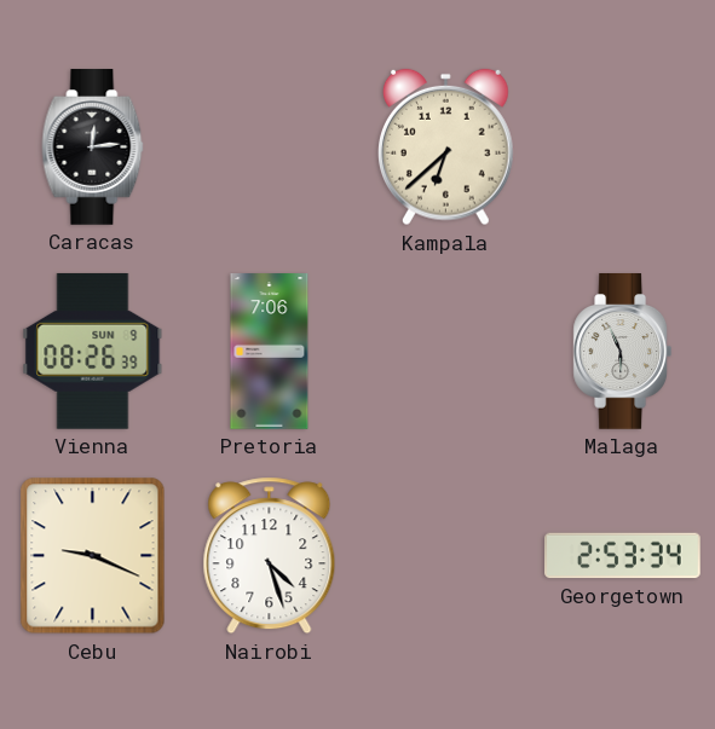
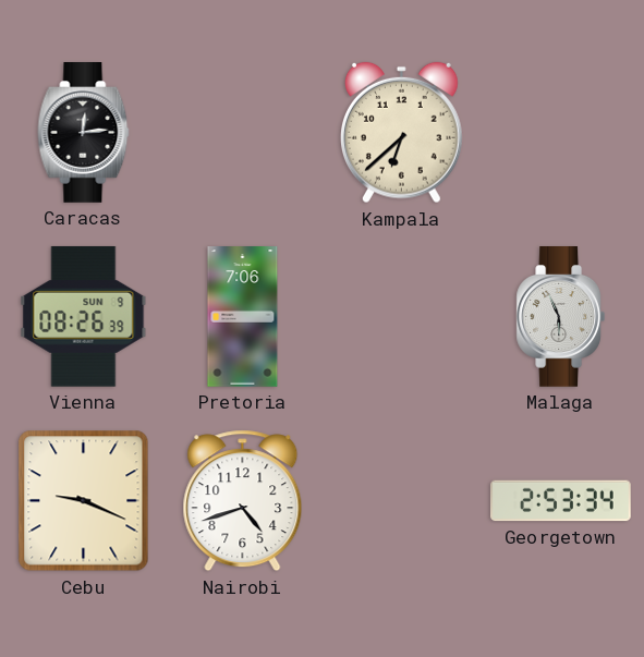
Nairobi: 4:27 -> 4:42
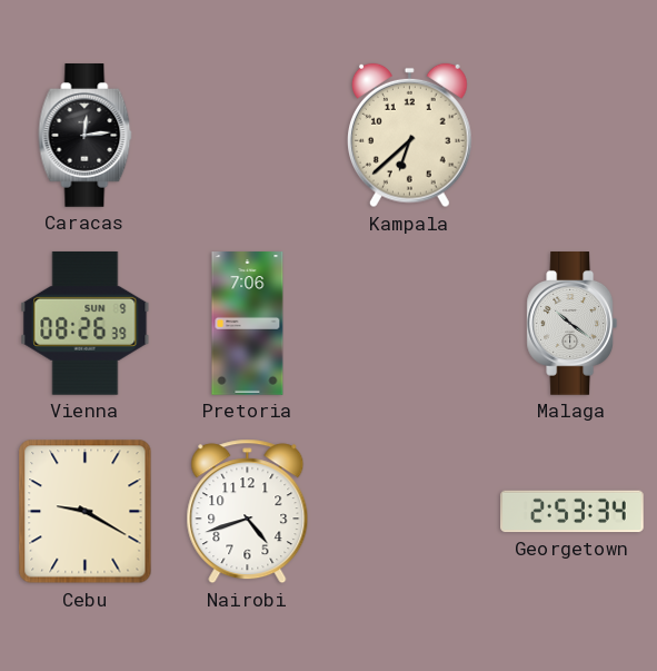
Malaga: 5:56 -> 10:21
Cebu: 9:19 -> 9:20
